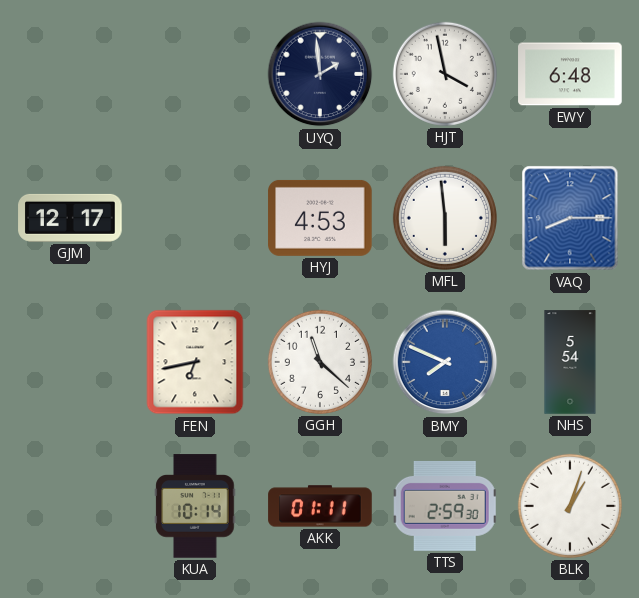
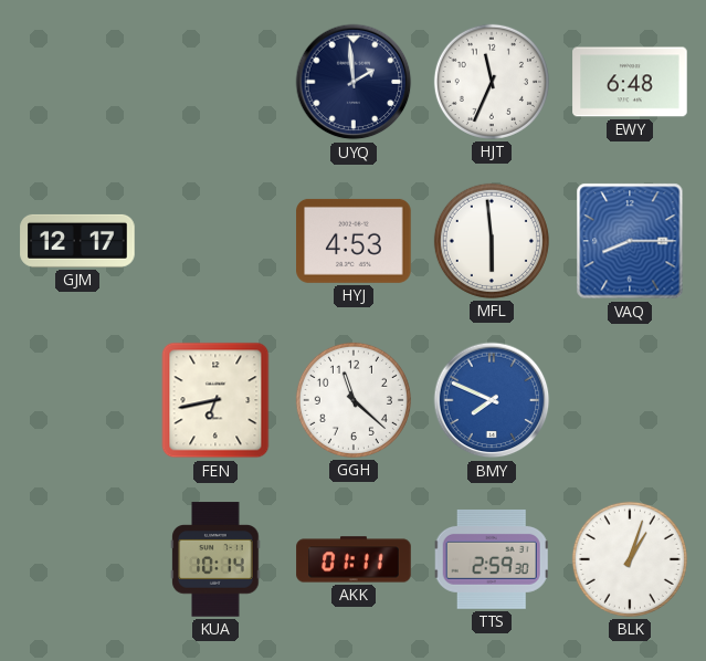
HJT: 3:58 -> 11:34
NHS: 5:54 -> none
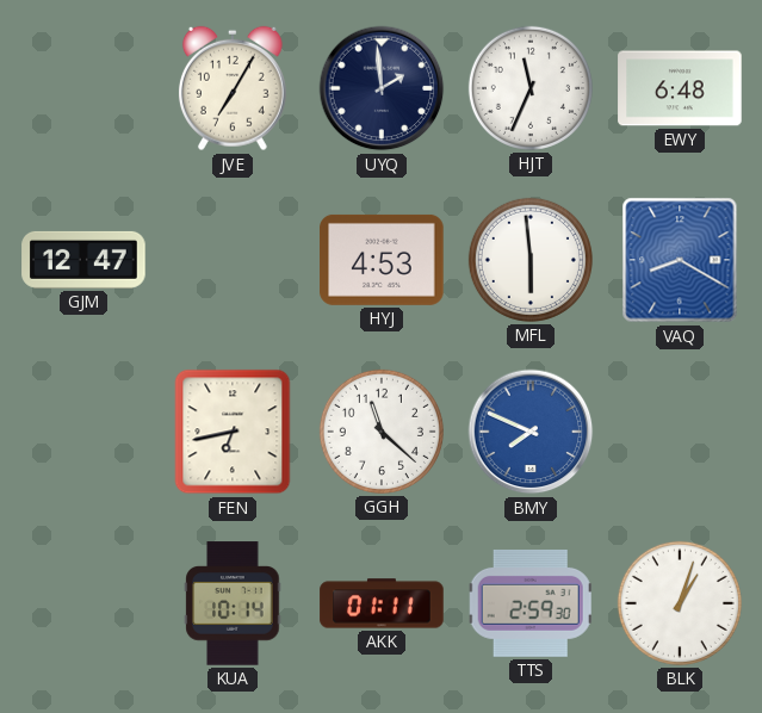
JVE: none -> 7:05
GJM: 12:17 -> 12:47
VAQ: 8:15 -> 8:20
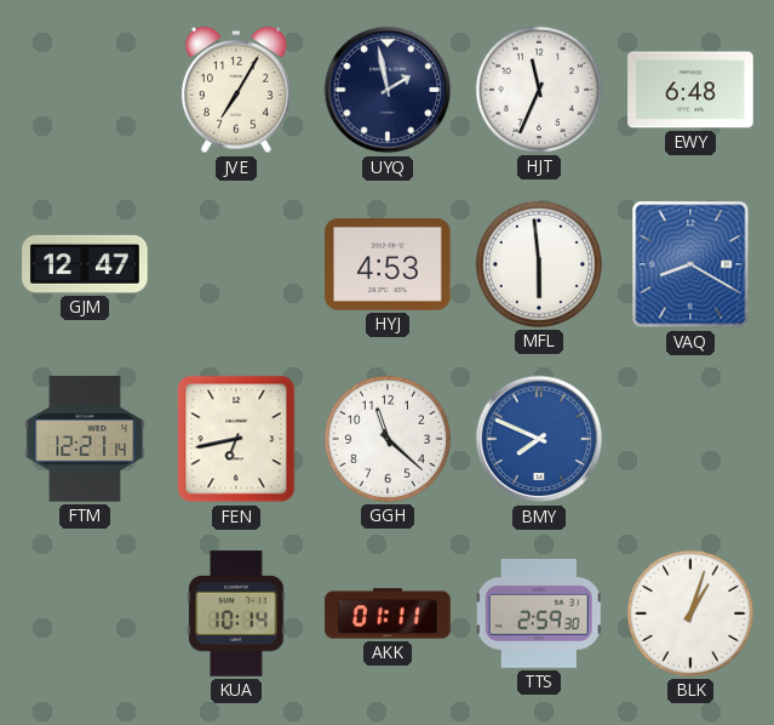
UYQ: 1:59 -> 1:58
FTM: none -> 12:21
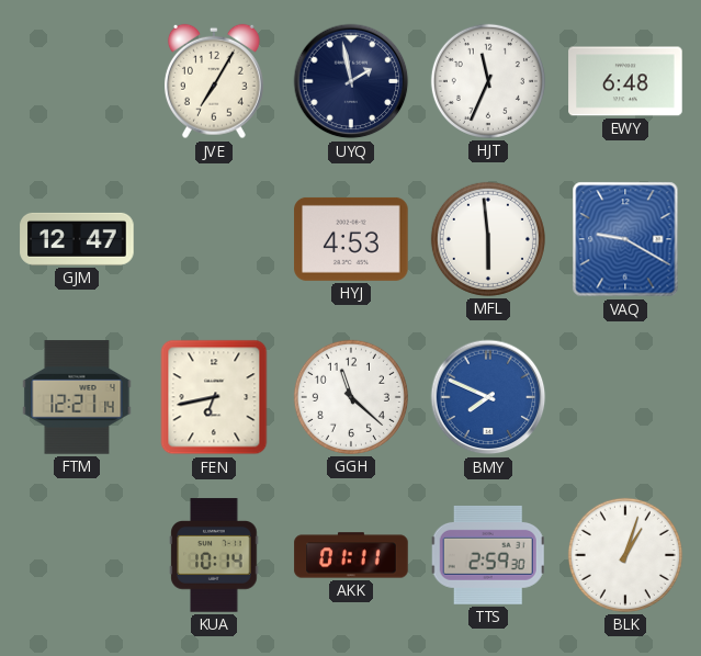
VAQ: 8:20 -> 9:20
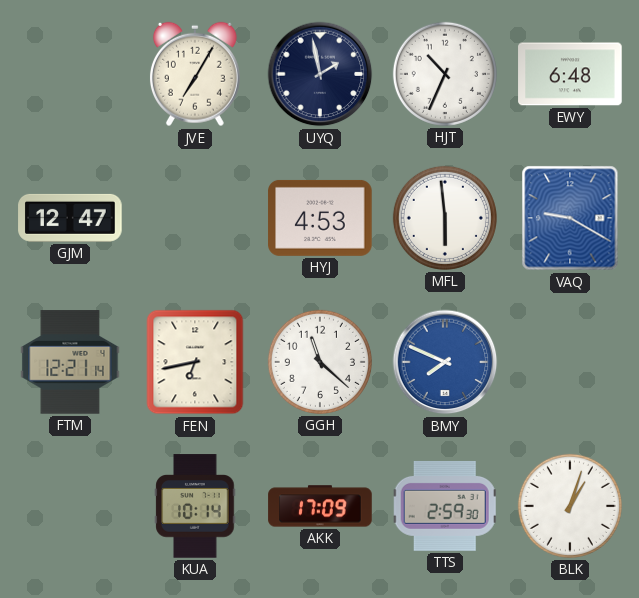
HJT: 11:34 -> 10:34
AKK: 01:11 -> 17:09
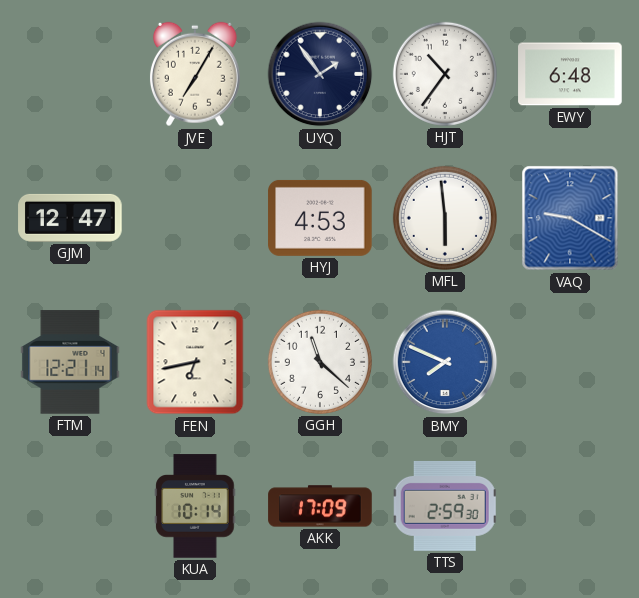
UYQ: 1:58 -> 1:54
HJT: 10:34 -> 10:36
BLK: 1:03 -> none
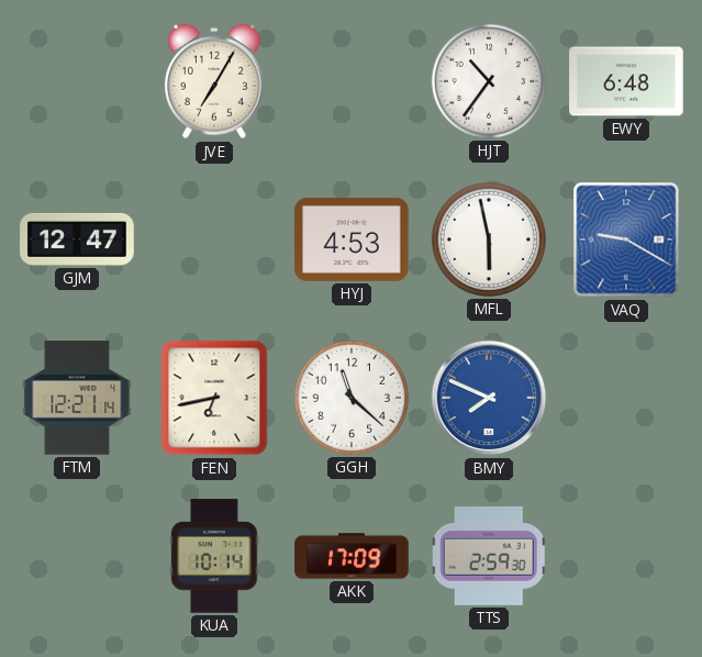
UYQ: 1:54 -> none
MFL: 5:59 -> 5:58
